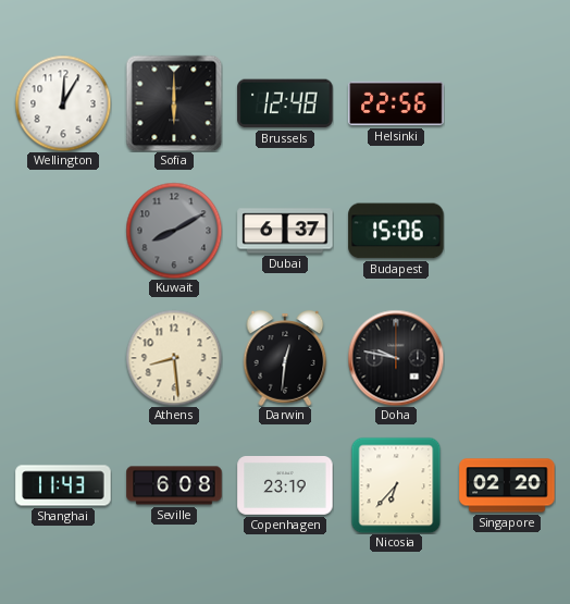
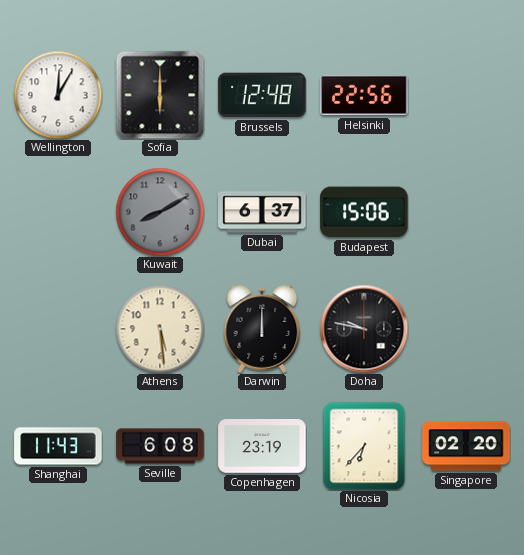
Athens: 8:29 -> 5:29
Darwin: 12:31 -> 12:00
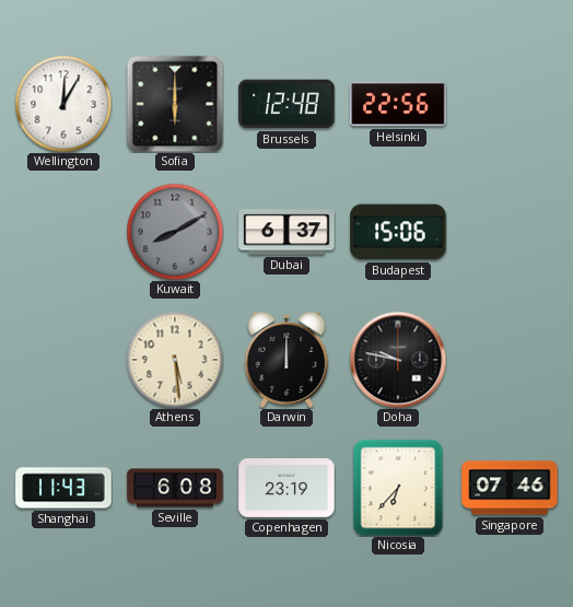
Singapore: 02:20 -> 07:46
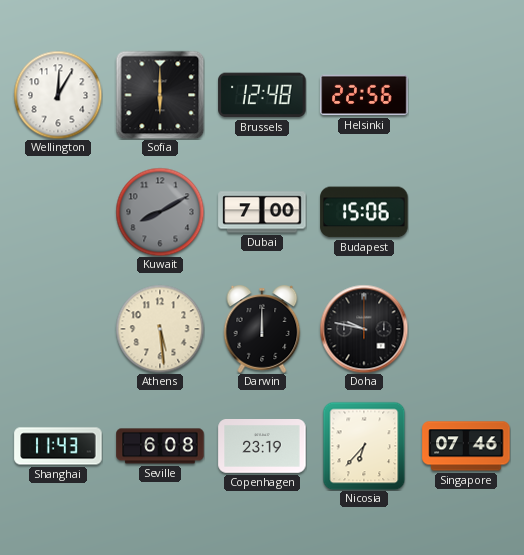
Dubai: 6:37 -> 7:00
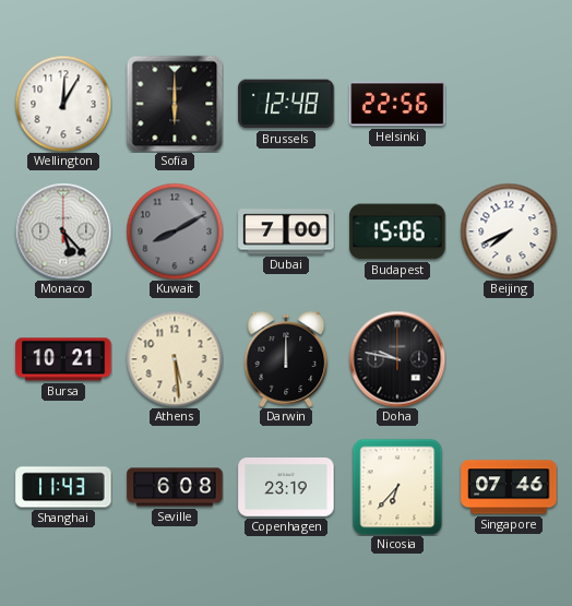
Monaco: none -> 5:23
Beijing: none -> 7:41
Bursa: none -> 10:21
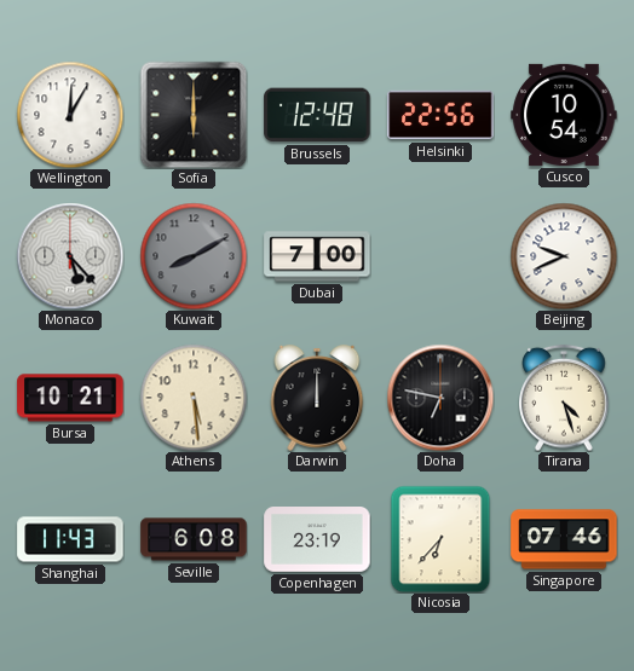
Cusco: none -> 10:54
Budapest: 15:06 -> none
Beijing: 7:41 -> 9:41
Doha: 9:47 -> 6:47
Tirana: none -> 4:27
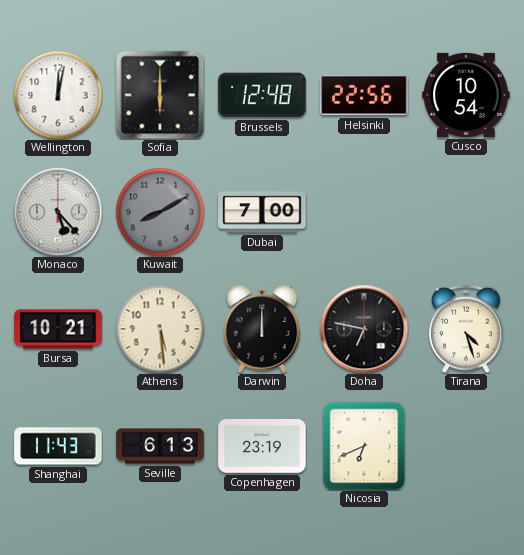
Wellington: 12:05 -> 12:02
Beijing: 9:41 -> none
Seville: 6:08 -> 6:13
Nicosia: 6:37 -> 6:41
Singapore: 07:46 -> none
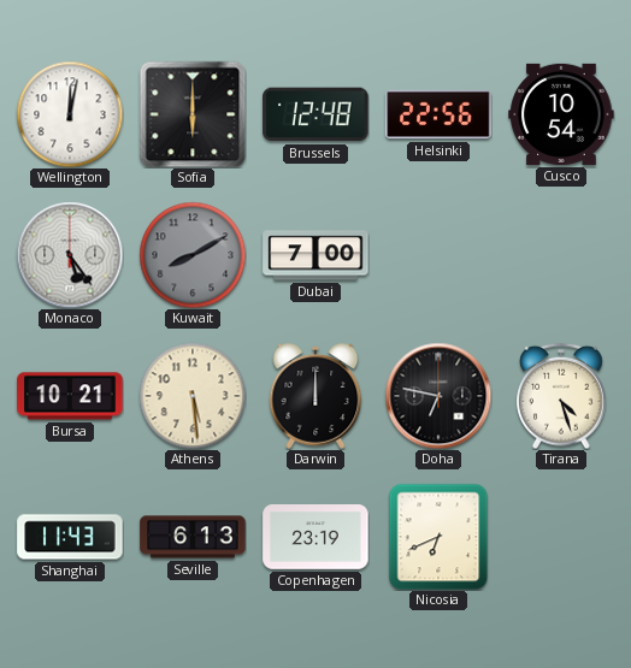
Monaco: 5:23 -> 5:24
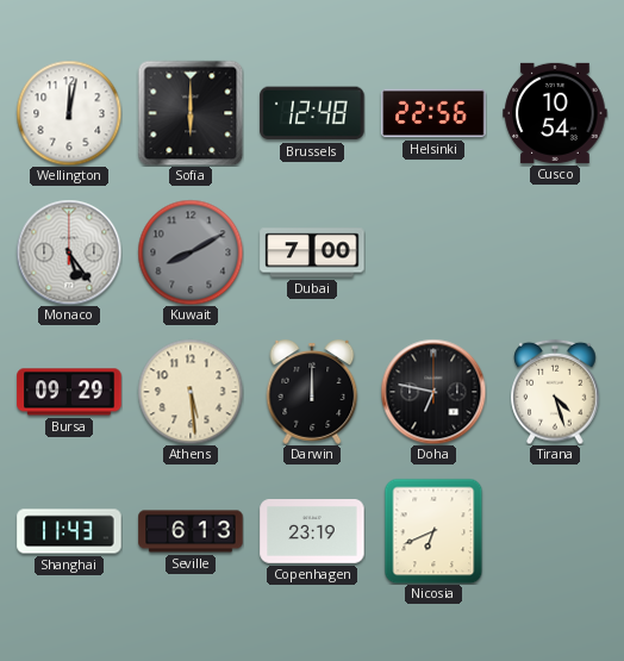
Bursa: 10:21 -> 09:29
